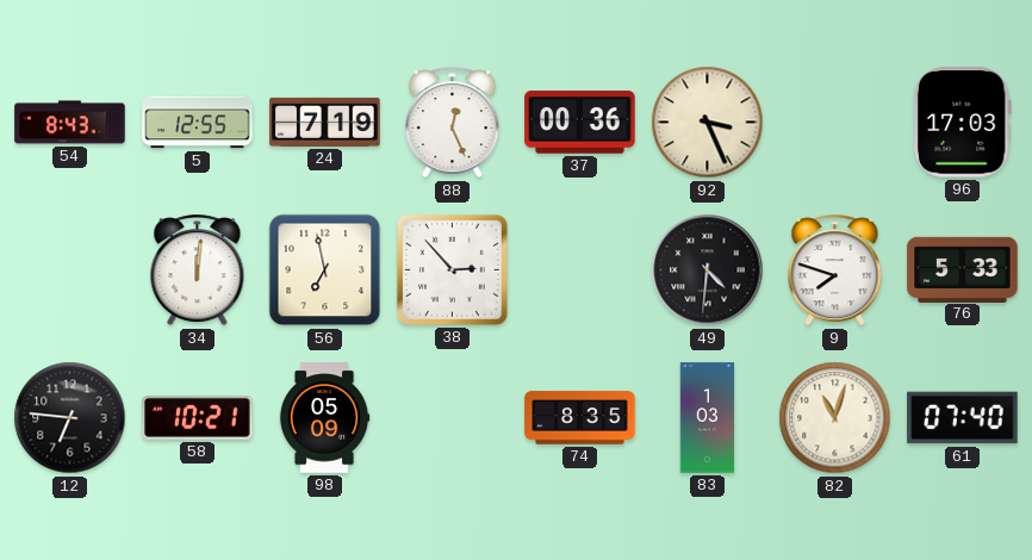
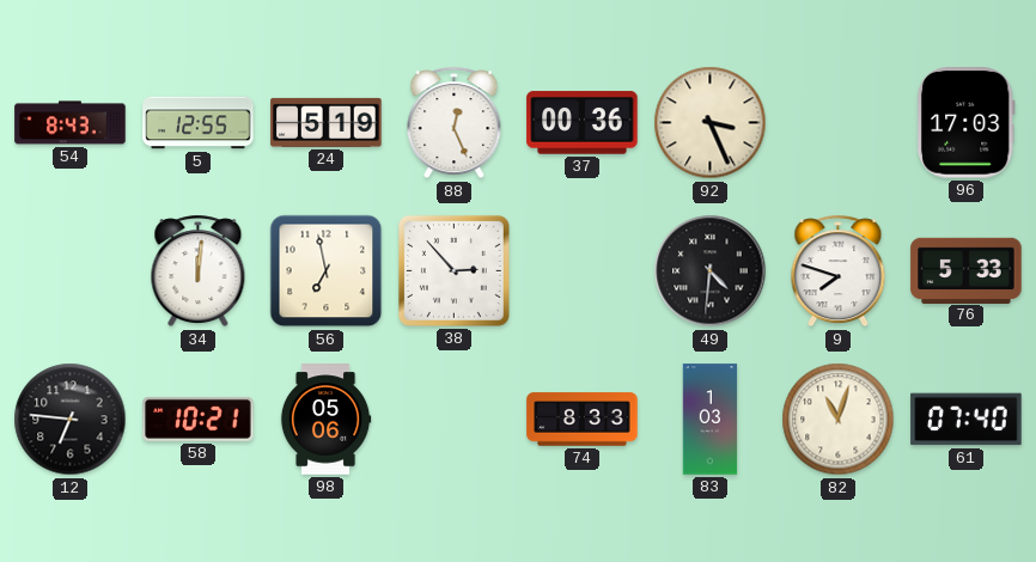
24: 7:19 -> 5:19
98: 05:09 -> 05:06
74: 8:35 -> 8:33
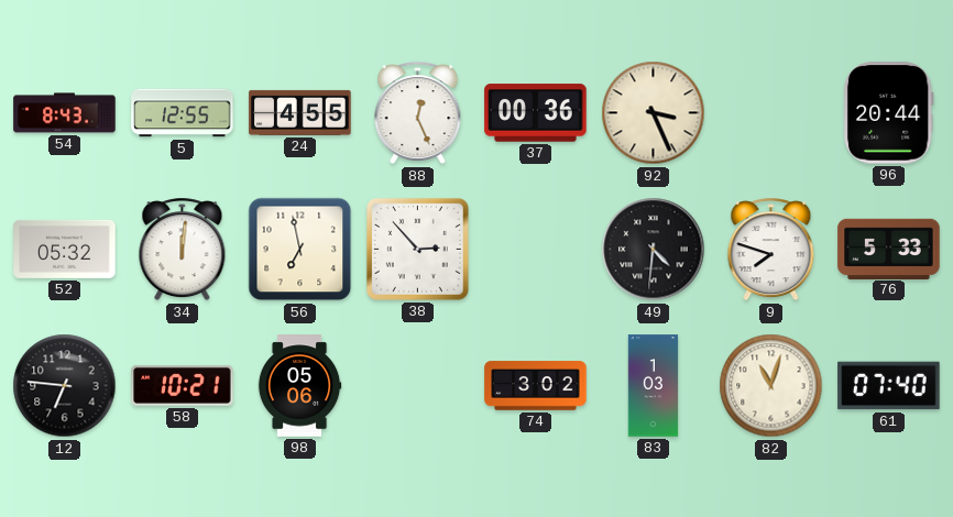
24: 5:19 -> 4:55
96: 17:03 -> 20:44
52: none -> 05:32
74: 8:33 -> 3:02
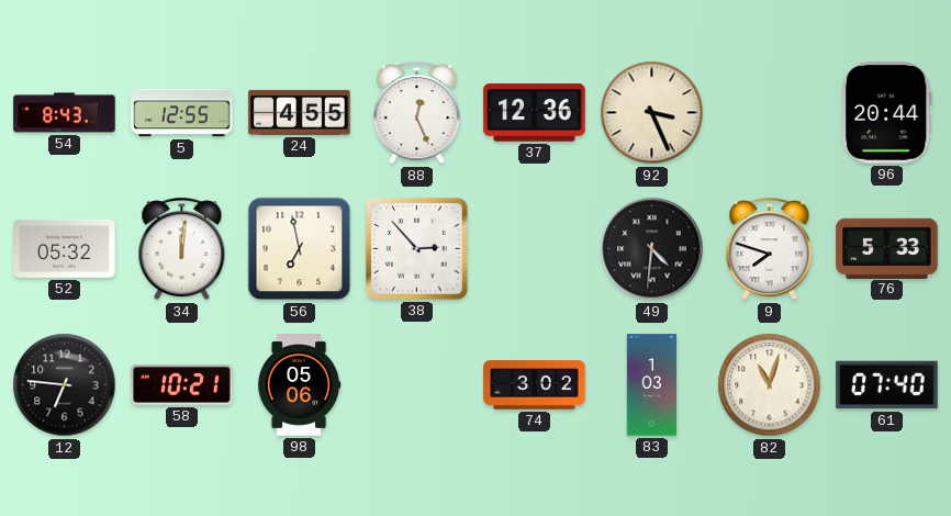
37: 00:36 -> 12:36
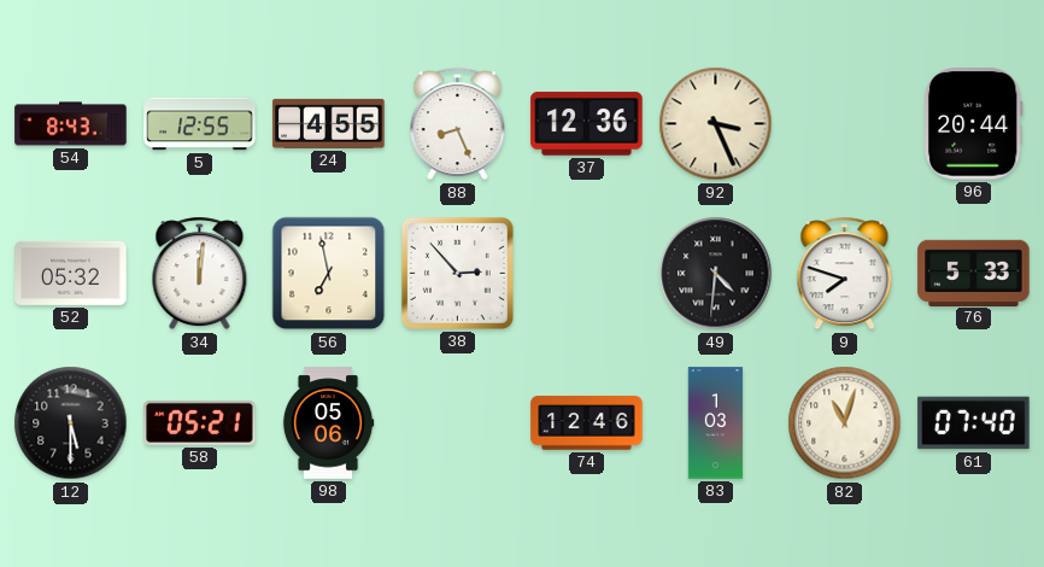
88: 12:26 -> 8:26
12: 6:46 -> 5:30
58: 10:21 -> 05:21
74: 3:02 -> 12:46
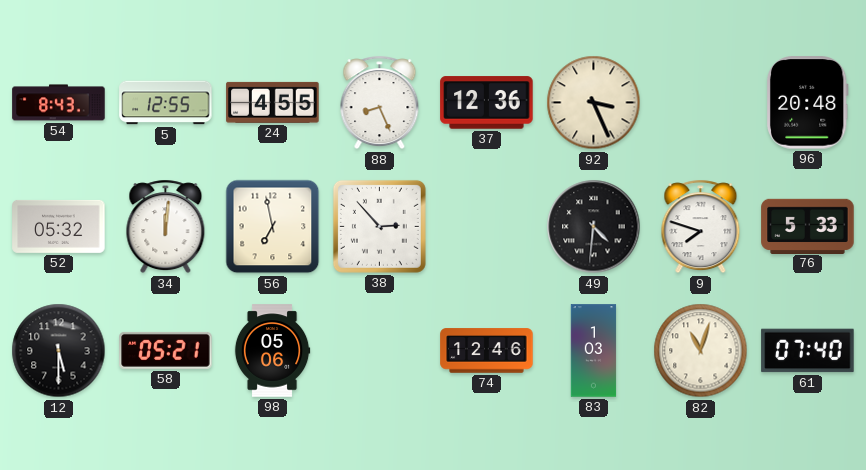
96: 20:44 -> 20:48
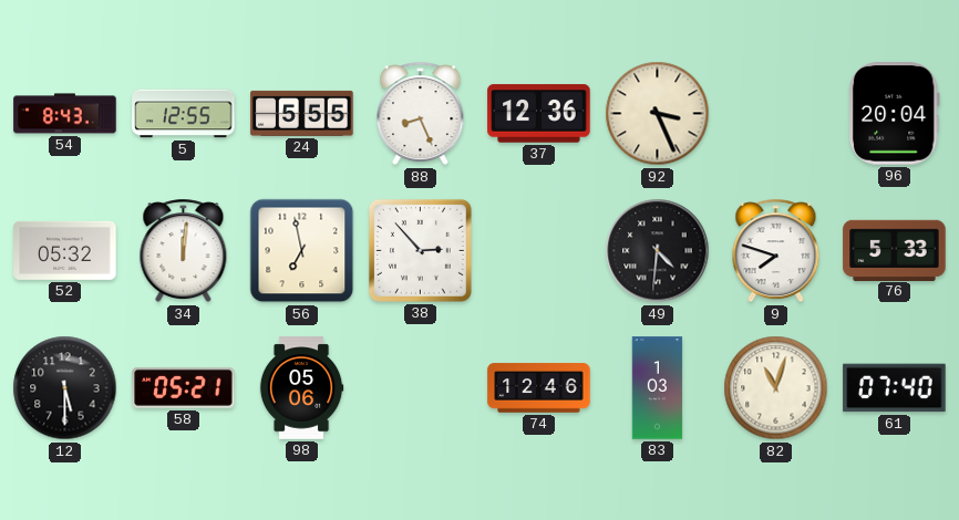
24: 4:55 -> 5:55
96: 20:48 -> 20:04
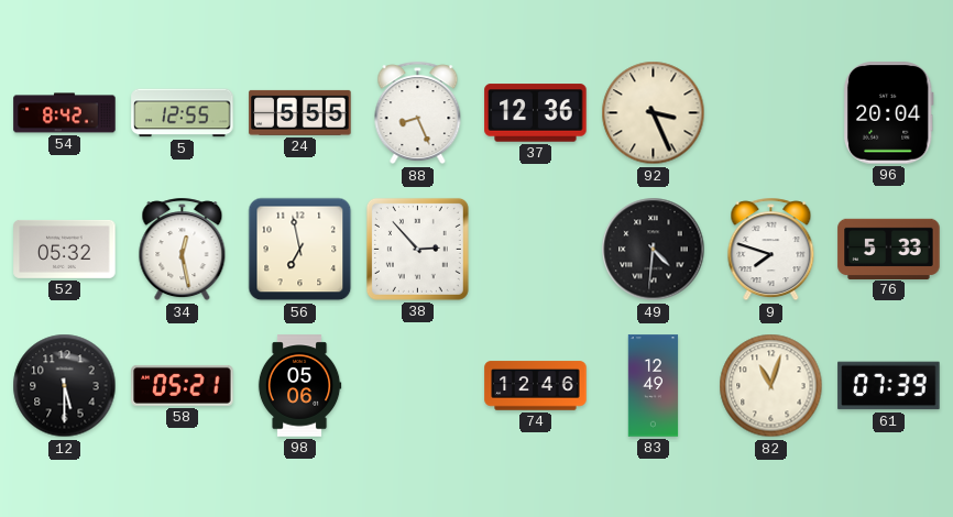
54: 8:43 -> 8:42
34: 12:01 -> 12:28
83: 1:03 -> 12:49
61: 07:40 -> 07:39
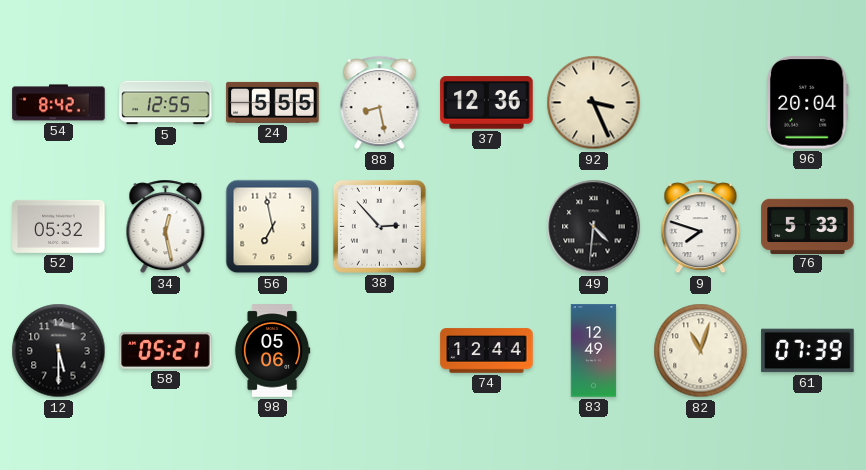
88: 8:26 -> 8:28
74: 12:46 -> 12:44
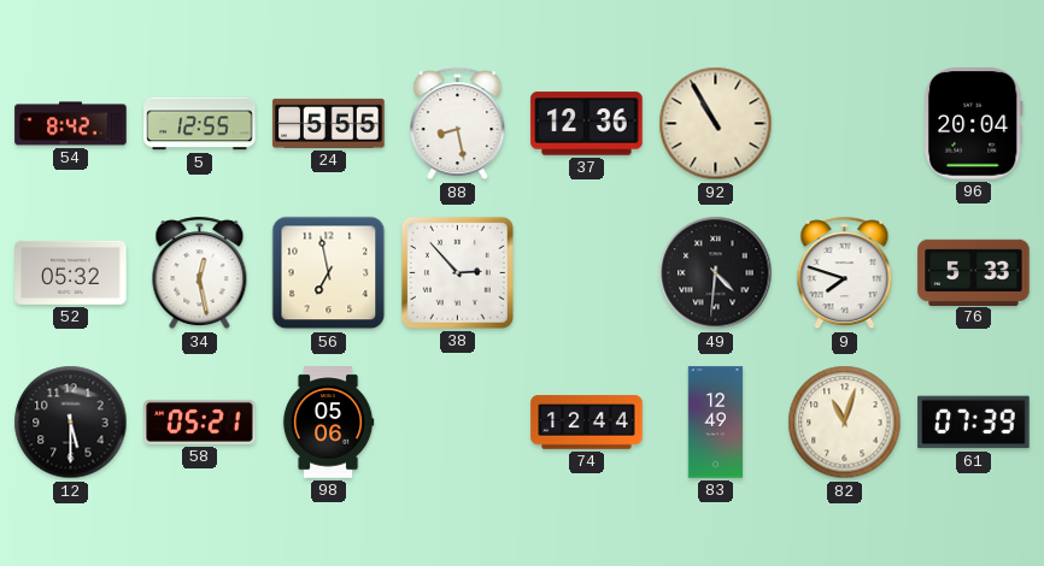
92: 3:26 -> 10:55
